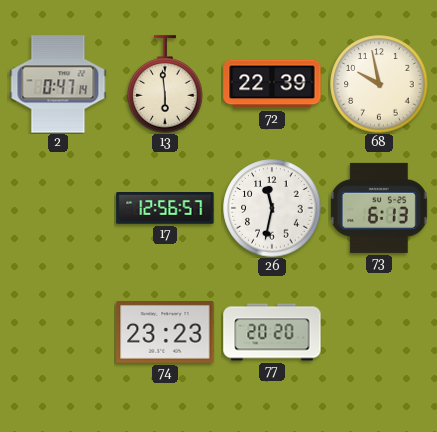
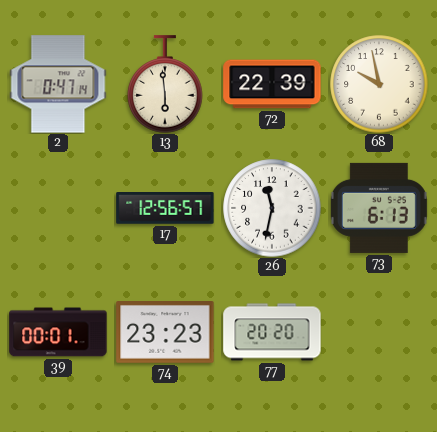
39: none -> 00:01
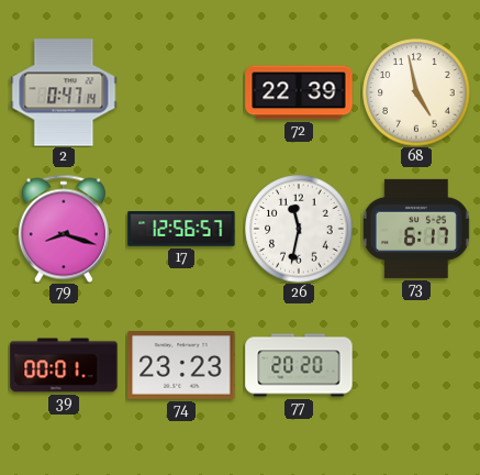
13: 5:59 -> none
68: 9:58 -> 4:58
79: none -> 8:18
73: 6:13 -> 6:17
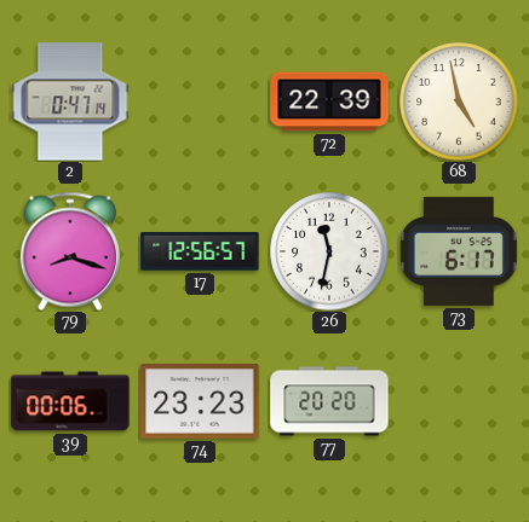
39: 00:01 -> 00:06
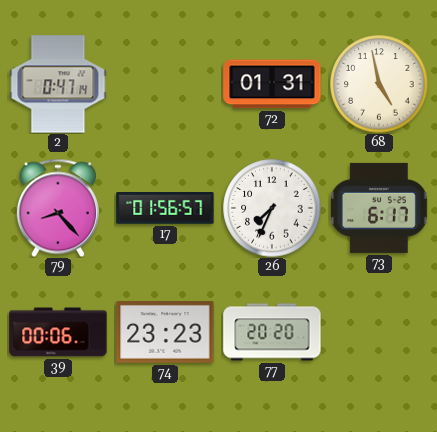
72: 22:39 -> 01:31
79: 8:18 -> 8:23
17: 12:56 -> 01:56
26: 11:32 -> 7:34
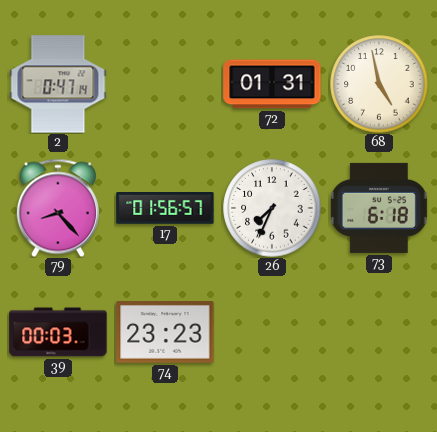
73: 6:17 -> 6:18
39: 00:06 -> 00:03
77: 20:20 -> none
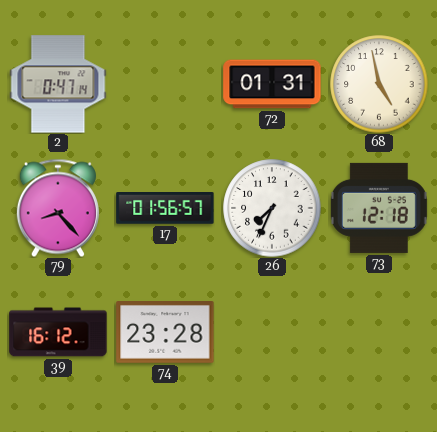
73: 6:18 -> 12:18
39: 00:03 -> 16:12
74: 23:23 -> 23:28
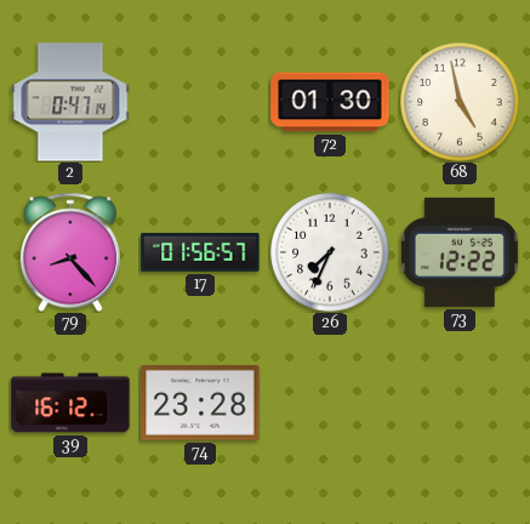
72: 01:31 -> 01:30
73: 12:18 -> 12:22
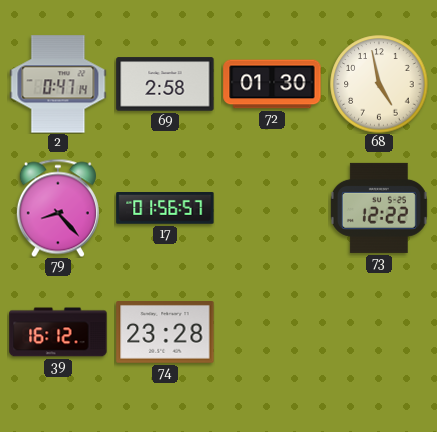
69: none -> 2:58
26: 7:34 -> none
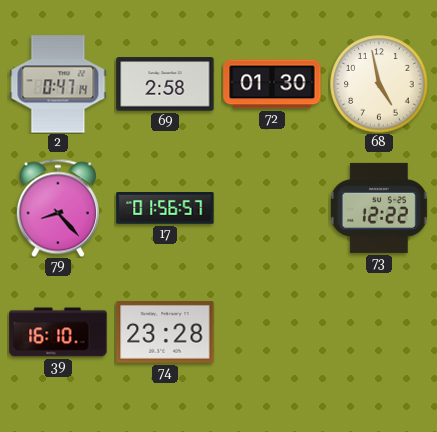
39: 16:12 -> 16:10
